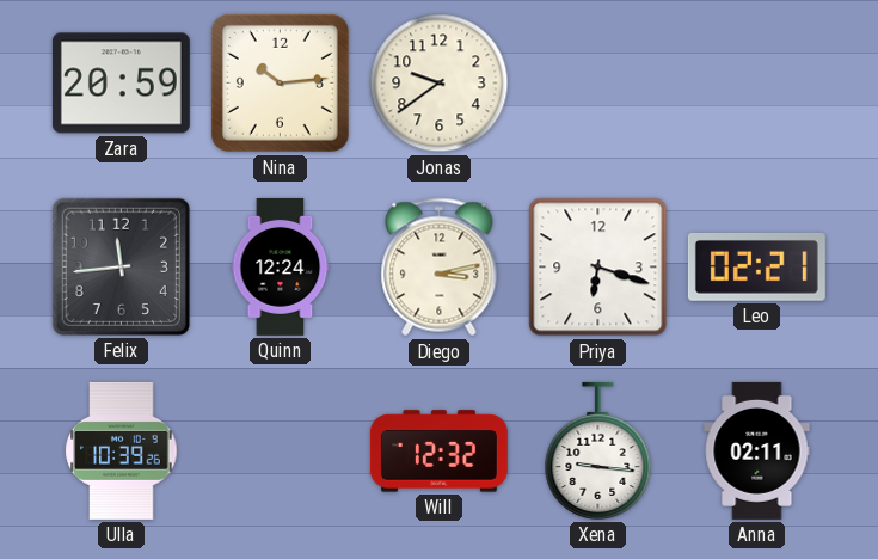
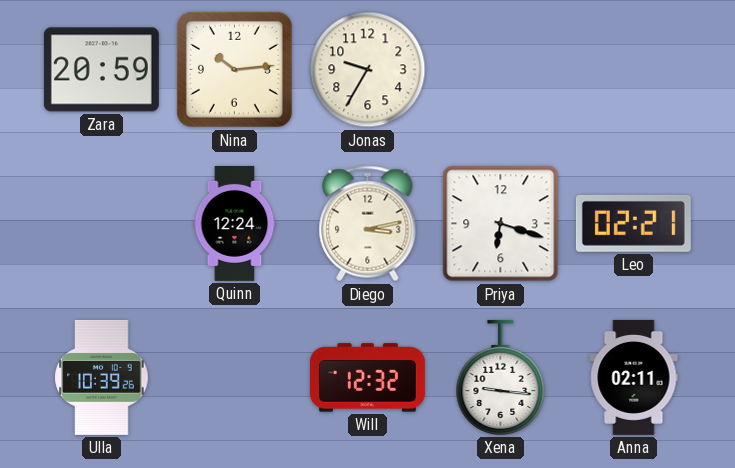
Jonas: 9:39 -> 9:35
Felix: 11:44 -> none
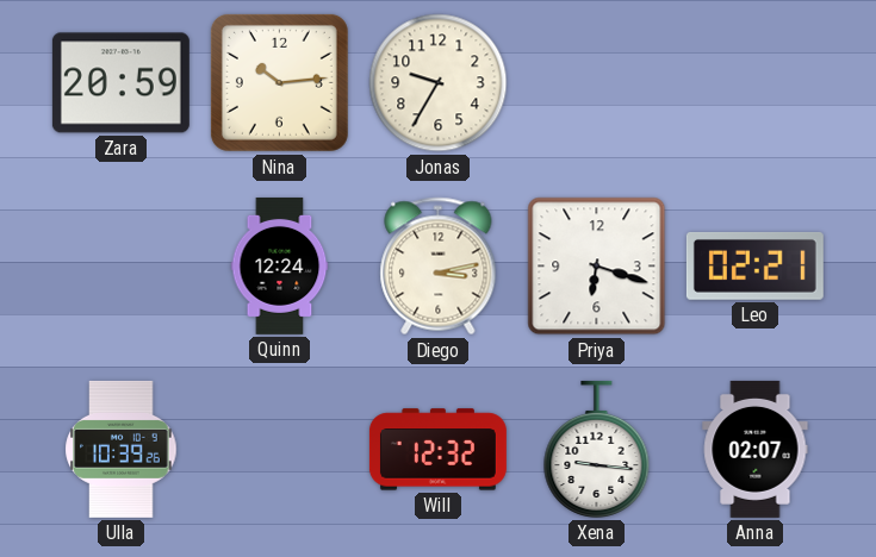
Anna: 02:11 -> 02:07
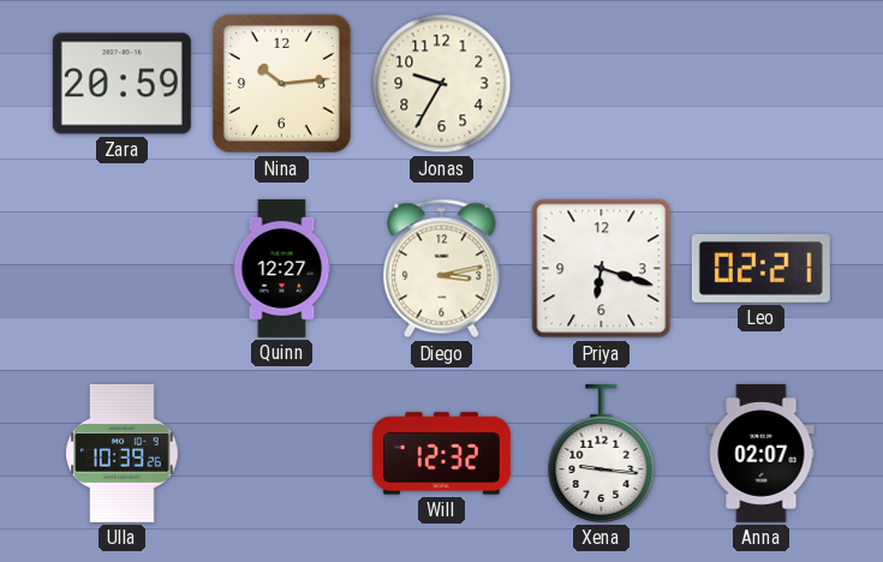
Quinn: 12:24 -> 12:27
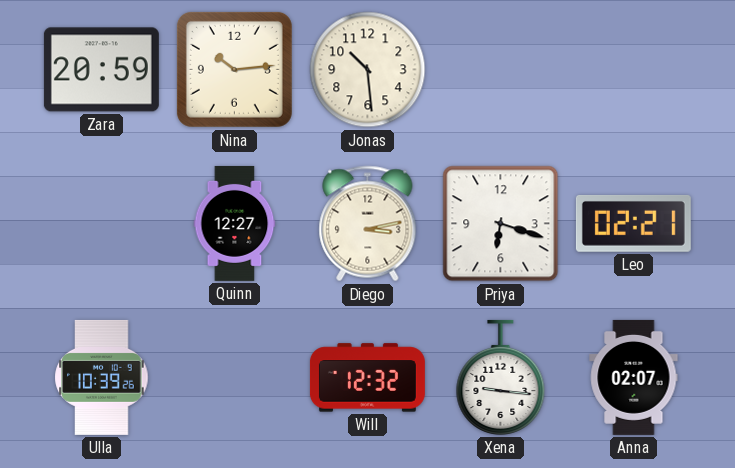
Jonas: 9:35 -> 10:29
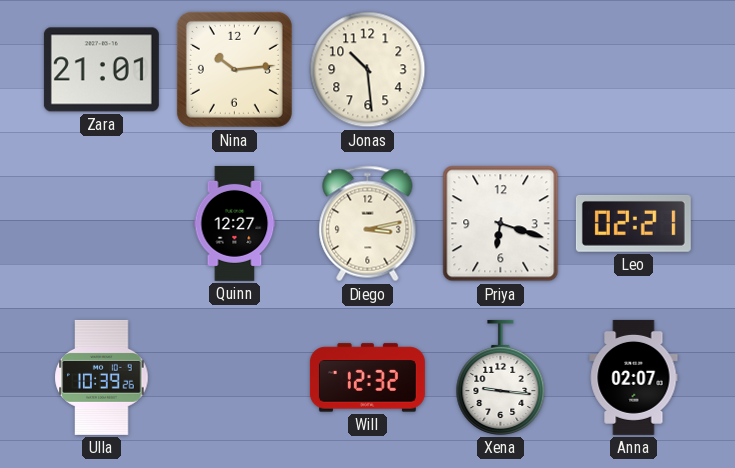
Zara: 20:59 -> 21:01
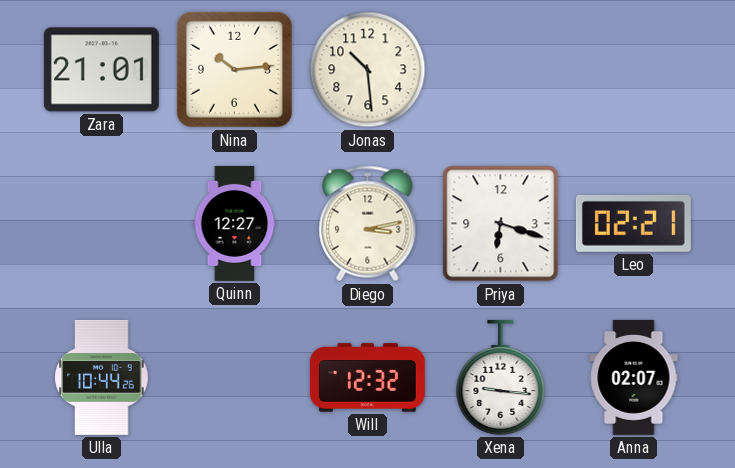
Ulla: 10:39 -> 10:44
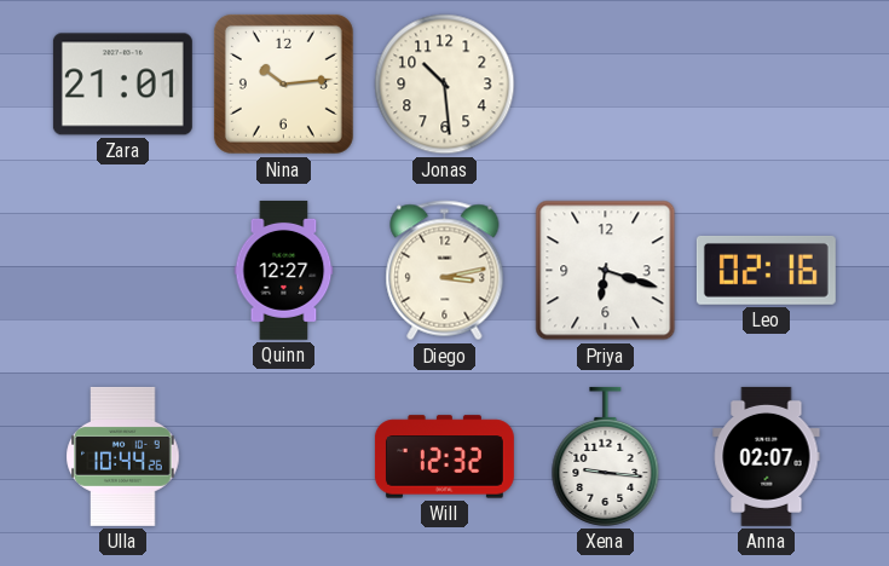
Leo: 02:21 -> 02:16
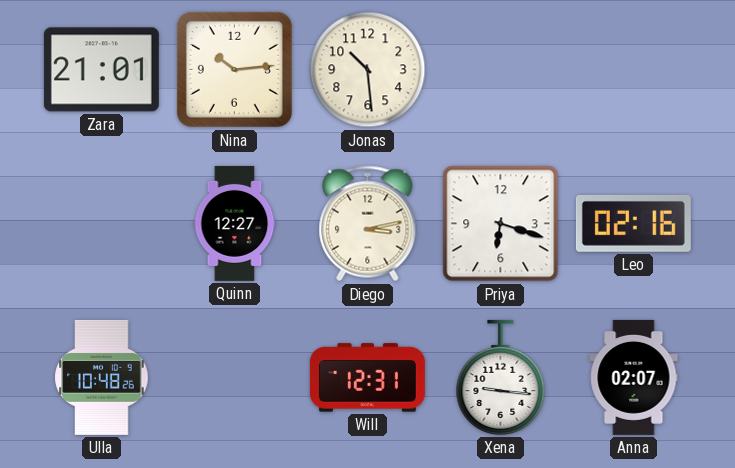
Ulla: 10:44 -> 10:48
Will: 12:32 -> 12:31
